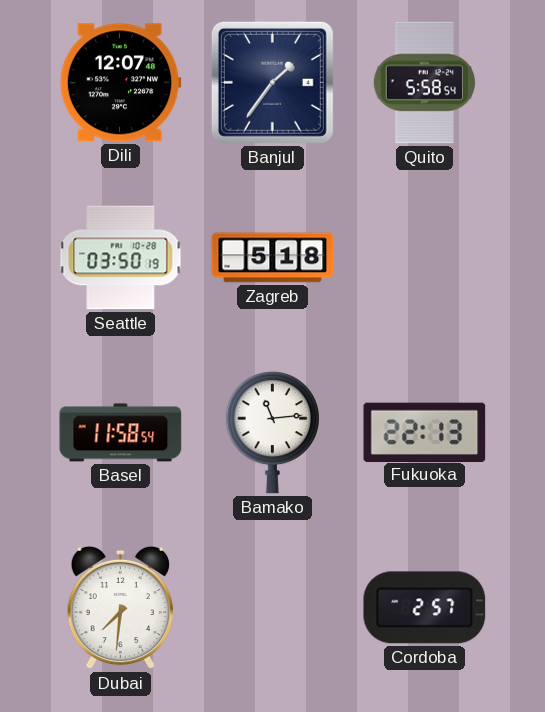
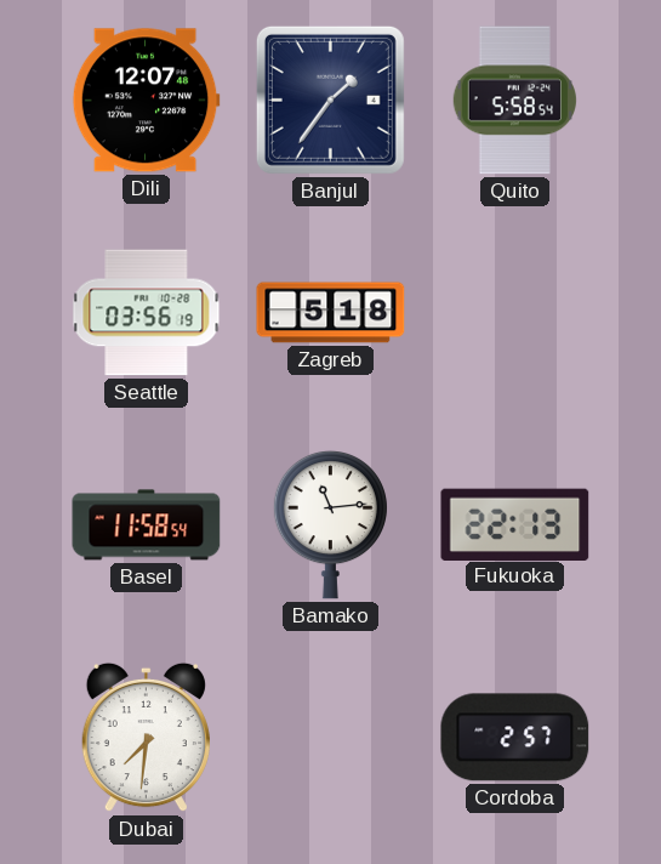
Seattle: 03:50 -> 03:56
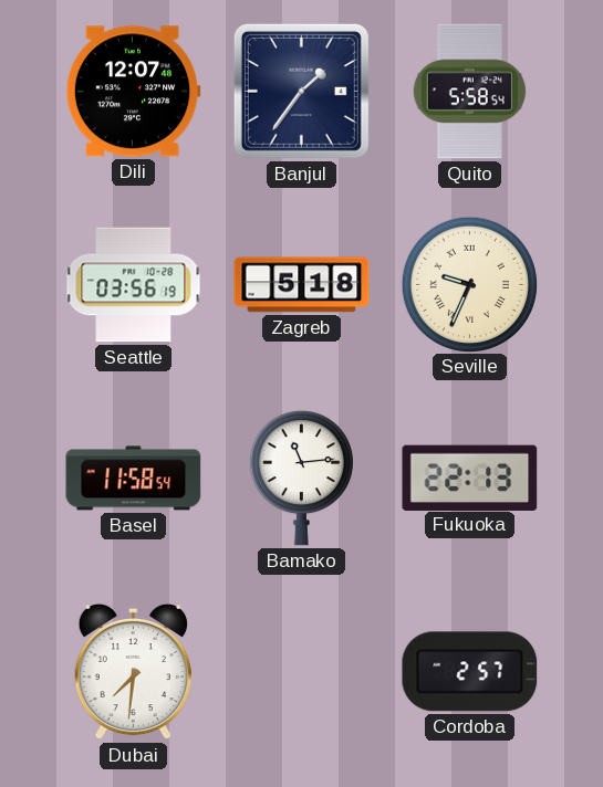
Seville: none -> 9:34
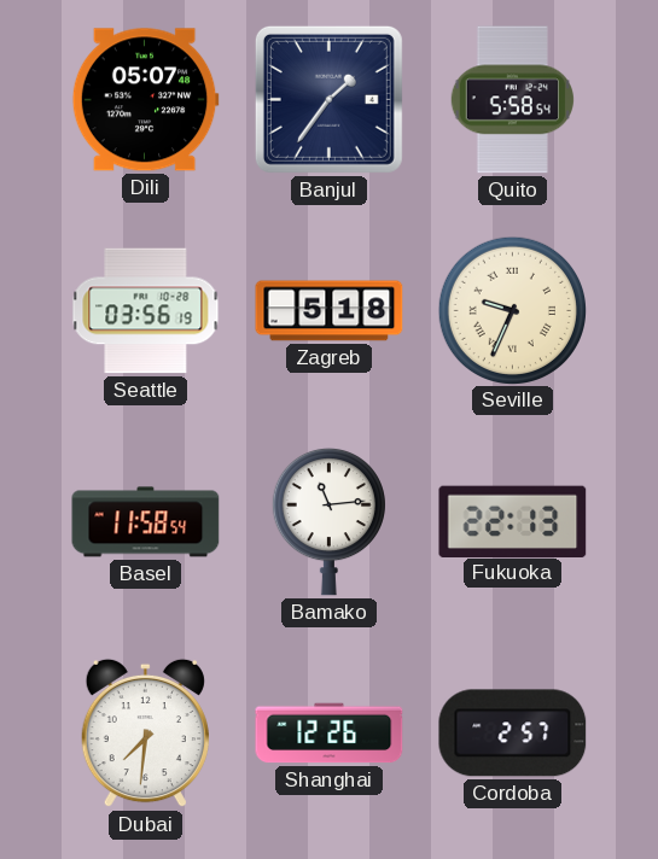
Dili: 12:07 -> 05:07
Shanghai: none -> 12:26
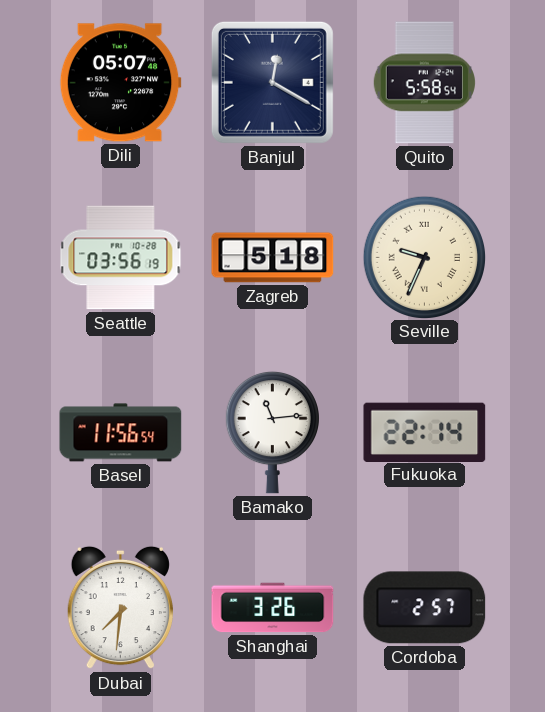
Banjul: 1:36 -> 12:20
Basel: 11:58 -> 11:56
Fukuoka: 22:13 -> 22:14
Shanghai: 12:26 -> 3:26
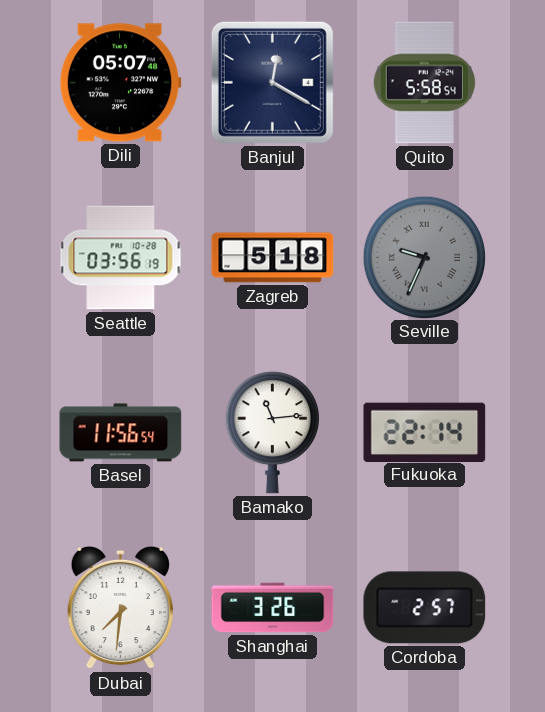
Seville dial: cream -> grey
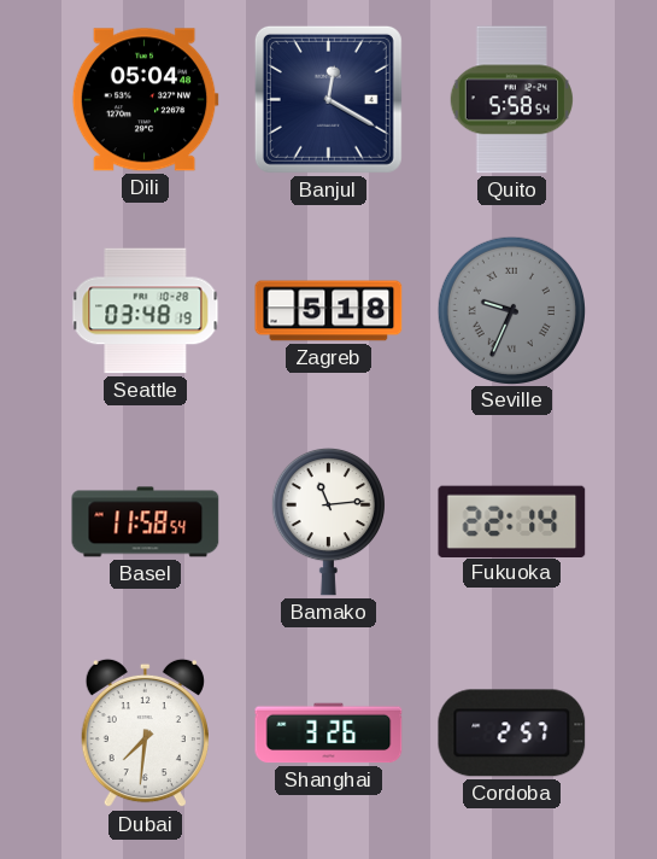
Dili: 05:07 -> 05:04
Seattle: 03:56 -> 03:48
Basel: 11:56 -> 11:58
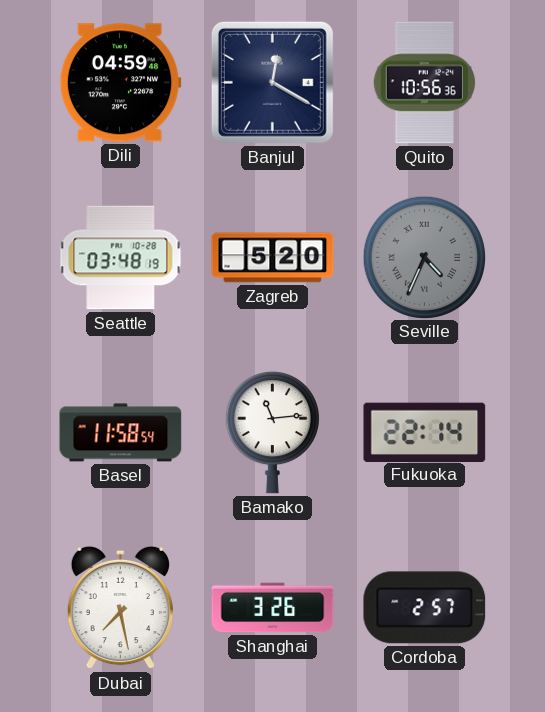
Dili: 05:04 -> 04:59
Quito: 5:58 -> 10:56
Zagreb: 5:18 -> 5:20
Seville: 9:34 -> 4:34
Dubai: 7:31 -> 7:28
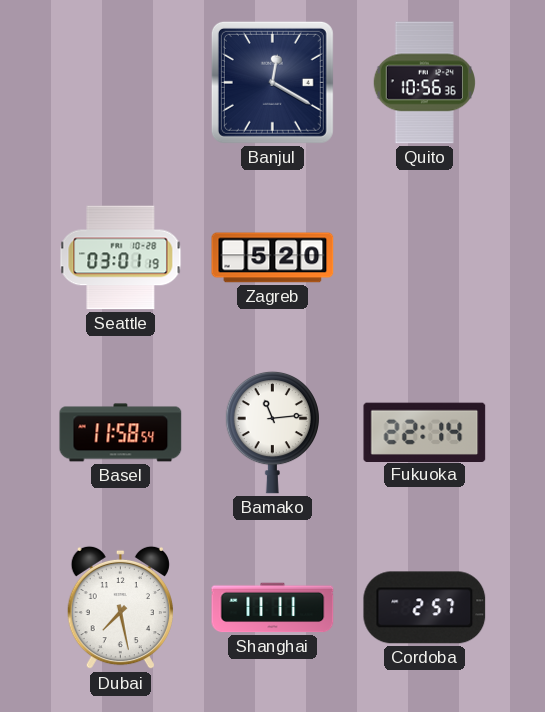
Dili: 04:59 -> none
Seattle: 03:48 -> 03:01
Seville: 4:34 -> none
Shanghai: 3:26 -> 11:11
